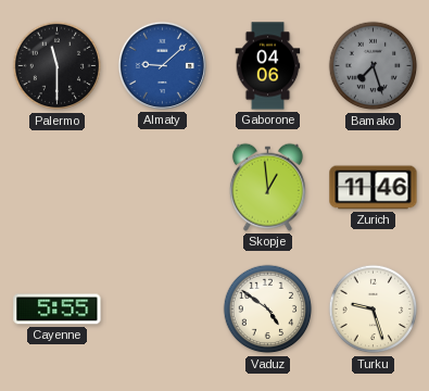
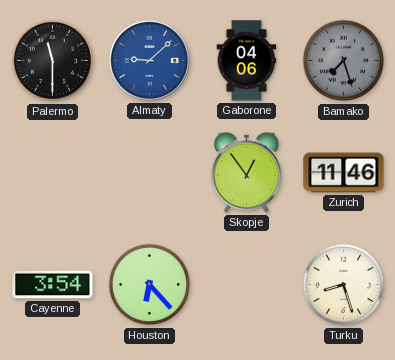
Skopje: 12:59 -> 12:54
Cayenne: 5:55 -> 3:54
Houston: none -> 6:23
Vaduz: 4:51 -> none
Turku: 9:27 -> 8:27
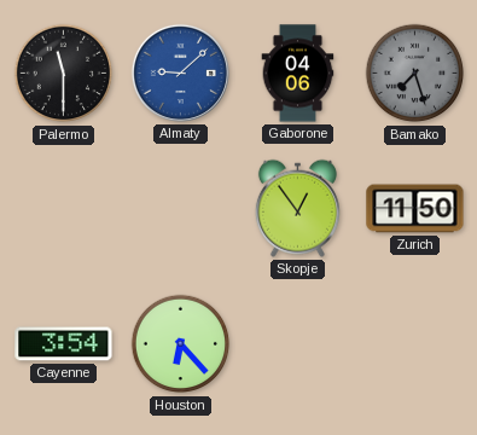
Zurich: 11:46 -> 11:50
Turku: 8:27 -> none
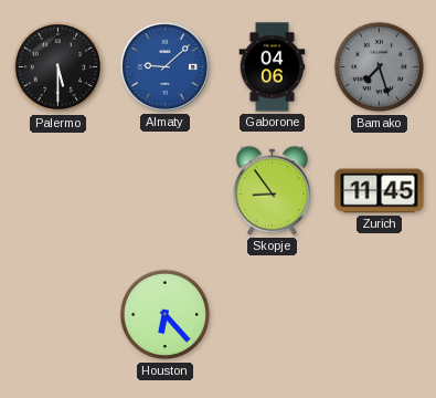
Palermo: 11:30 -> 5:30
Skopje: 12:54 -> 8:54
Zurich: 11:50 -> 11:45
Cayenne: 3:54 -> none
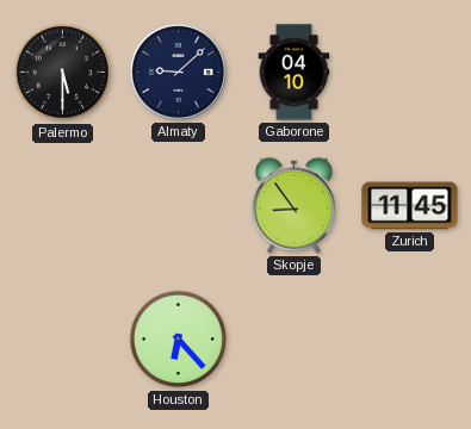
Almaty dial: blue -> navy
Gaborone: 04:06 -> 04:10
Bamako: 7:27 -> none
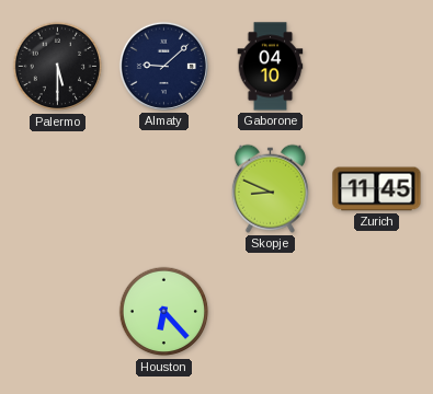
Skopje: 8:54 -> 8:49
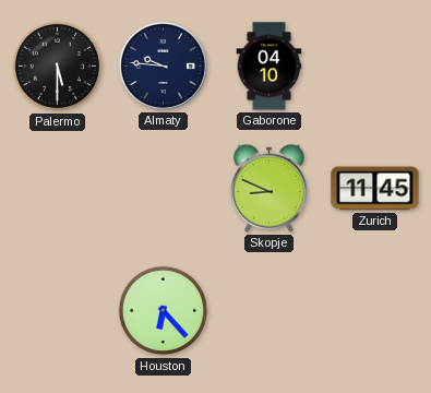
Almaty: 9:08 -> 9:46
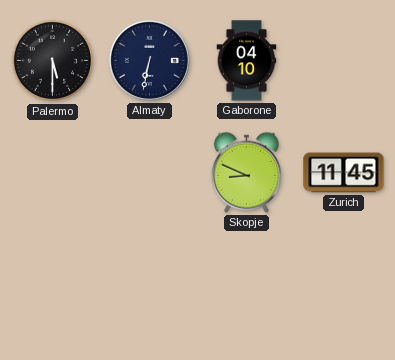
Almaty: 9:46 -> 6:32
Houston: 6:23 -> none
